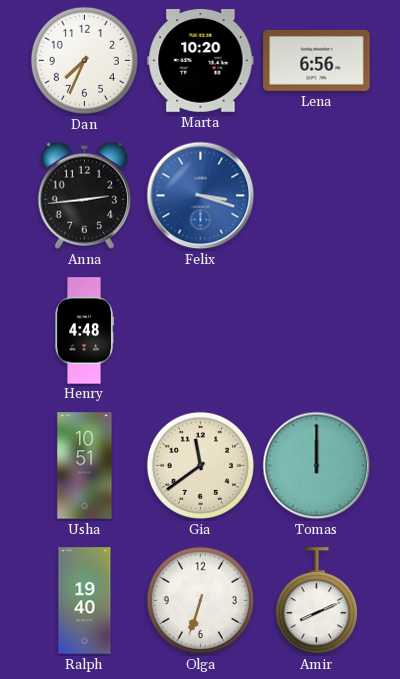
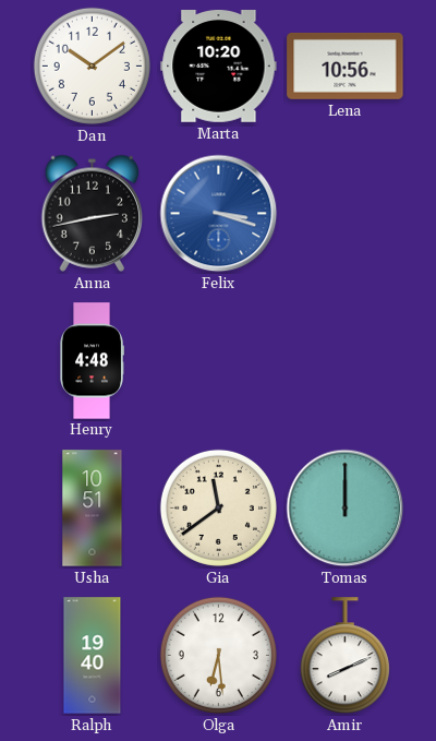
Dan: 7:34 -> 10:09
Lena: 6:56 -> 10:56
Anna: 2:44 -> 2:43
Olga: 6:33 -> 6:29
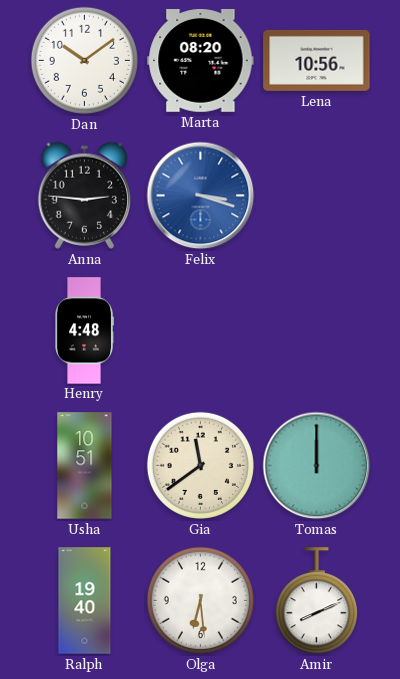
Marta: 10:20 -> 08:20
Anna: 2:43 -> 2:46
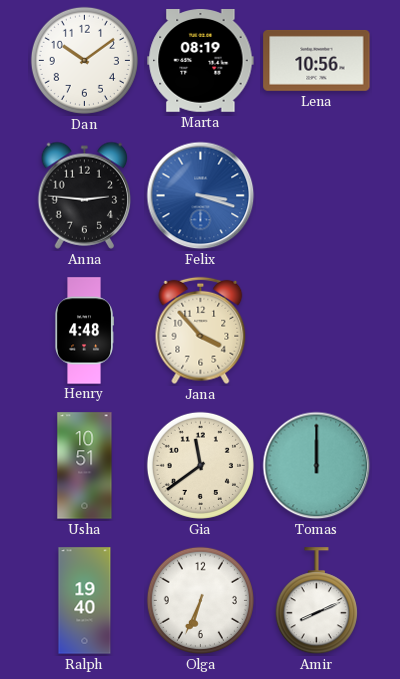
Marta: 08:20 -> 08:19
Jana: none -> 3:53
Olga: 6:29 -> 6:34
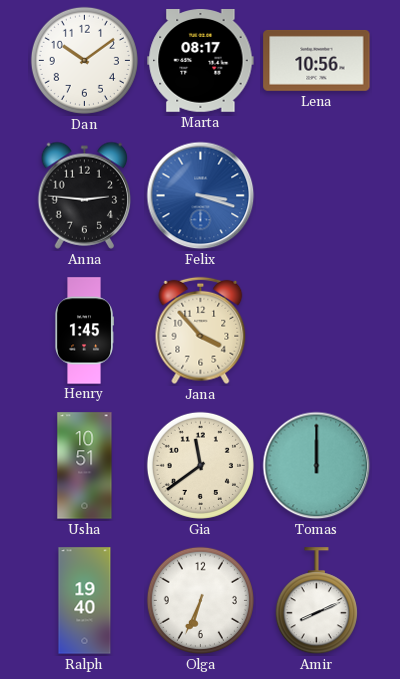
Marta: 08:19 -> 08:17
Henry: 4:48 -> 1:45
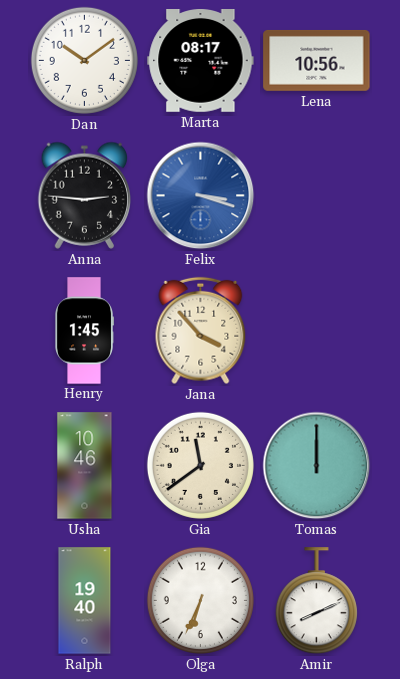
Usha: 10:51 -> 10:46
